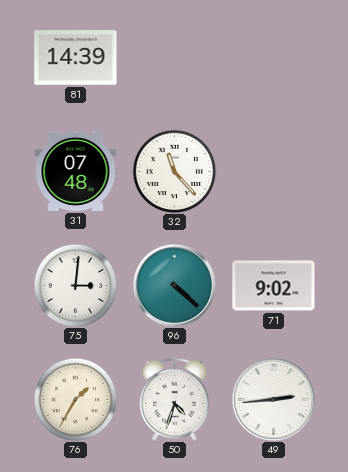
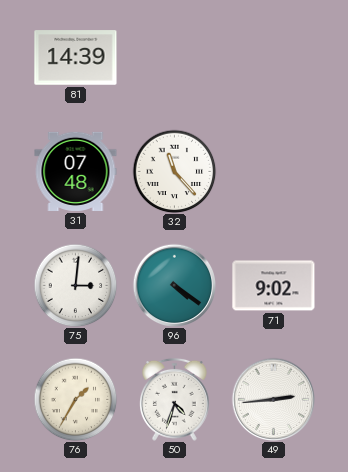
96: 4:22 -> 4:21
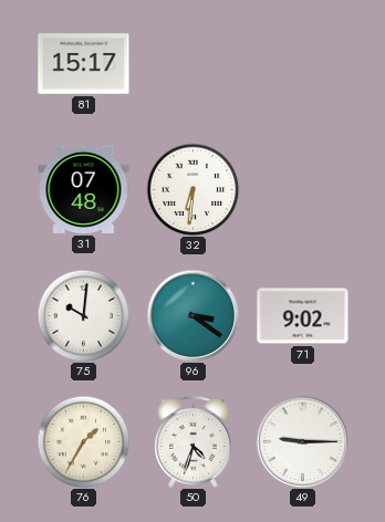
81: 14:39 -> 15:17
32: 11:23 -> 6:31
75: 3:01 -> 10:01
96: 4:21 -> 3:21
49: 2:44 -> 9:15
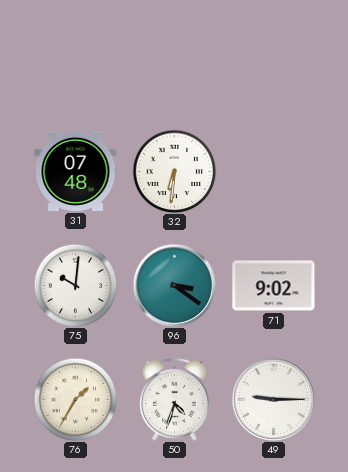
81: 15:17 -> none
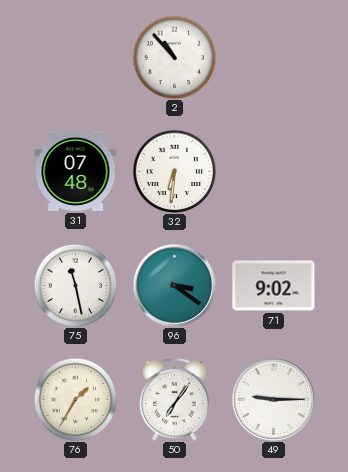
2: none -> 10:53
75: 10:01 -> 11:28
50: 4:33 -> 7:06
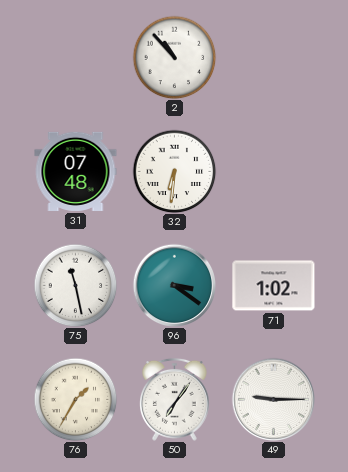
71: 9:02 -> 1:02
